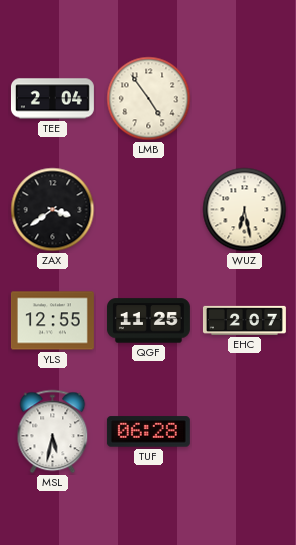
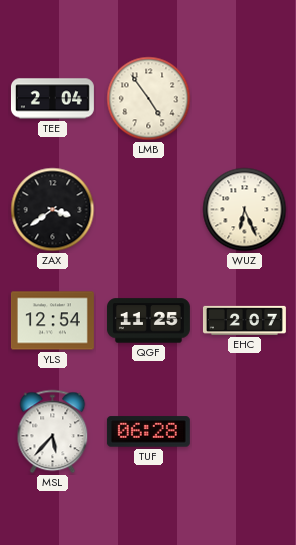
WUZ: 6:28 -> 6:26
YLS: 12:55 -> 12:54
MSL: 5:32 -> 5:37
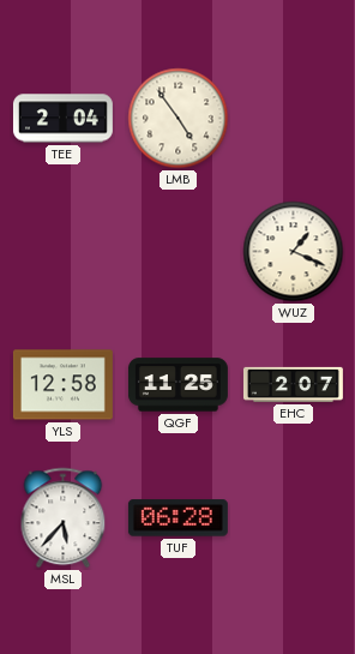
ZAX: 3:39 -> none
WUZ: 6:26 -> 1:19
YLS: 12:54 -> 12:58
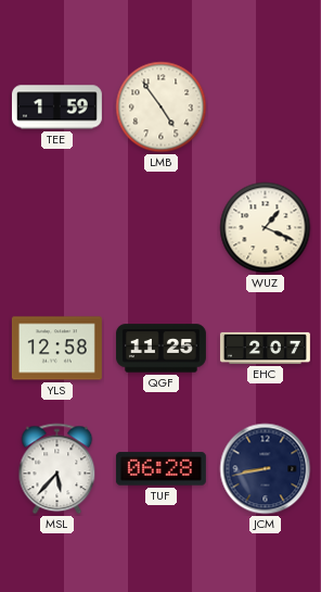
TEE: 2:04 -> 1:59
JCM: none -> 8:43
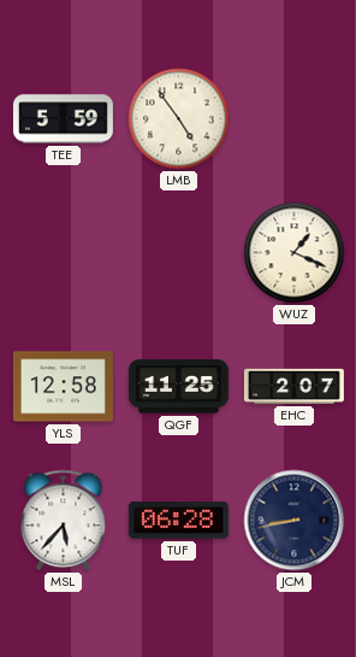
TEE: 1:59 -> 5:59
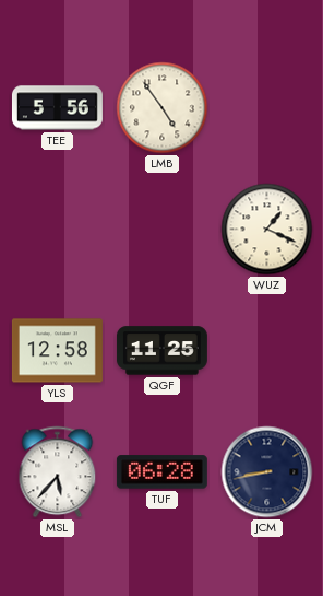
TEE: 5:59 -> 5:56
EHC: 2:07 -> none
